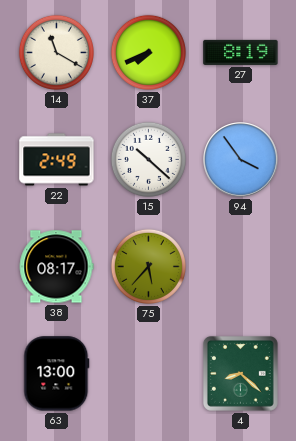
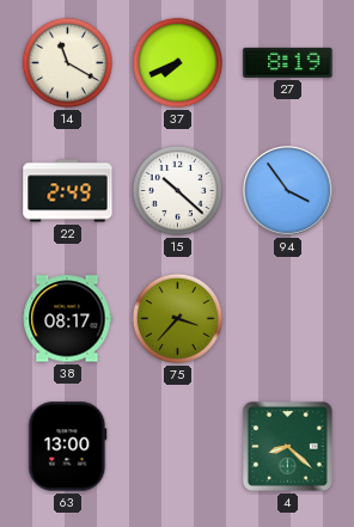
75: 5:37 -> 3:37
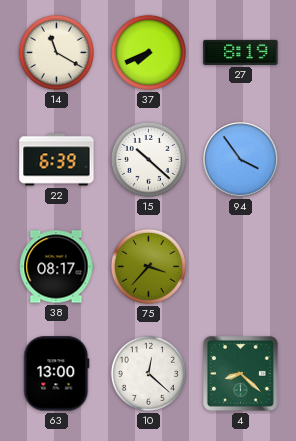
22: 2:49 -> 6:39
10: none -> 12:22
